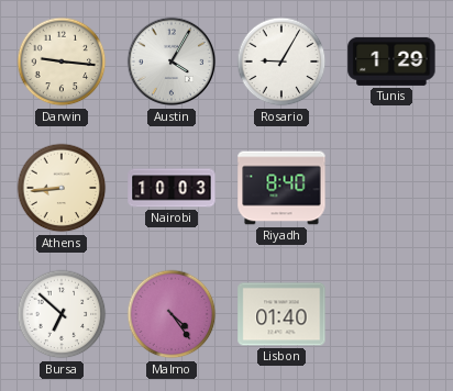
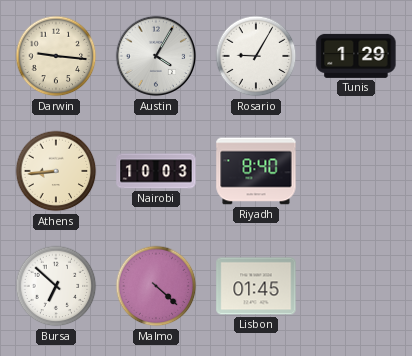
Malmo: 4:24 -> 4:22
Lisbon: 01:40 -> 01:45
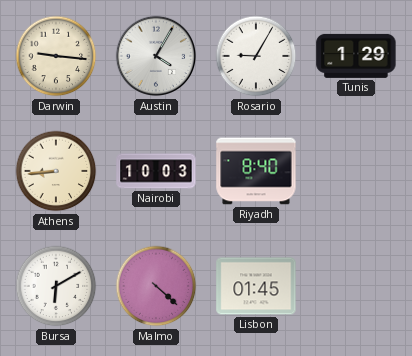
Bursa: 6:52 -> 6:10
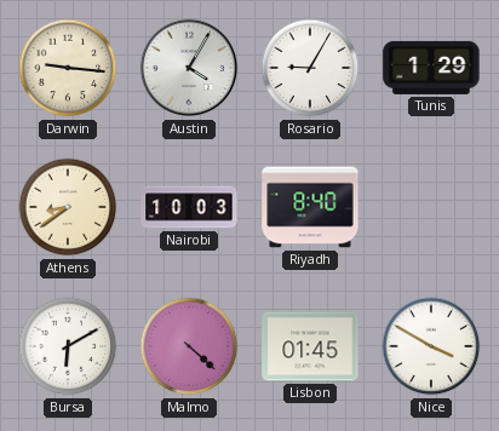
Athens: 8:44 -> 8:39
Nice: none -> 3:50
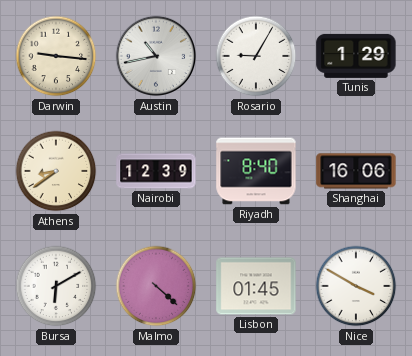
Austin: 4:05 -> 10:43
Nairobi: 10:03 -> 12:39
Shanghai: none -> 16:06
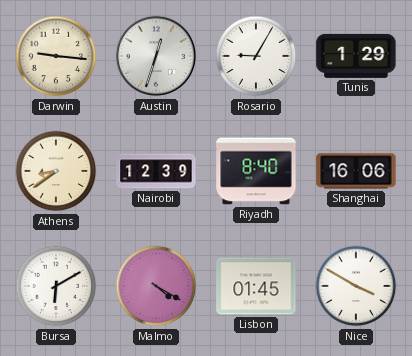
Austin: 10:43 -> 12:33
Malmo: 4:22 -> 4:20
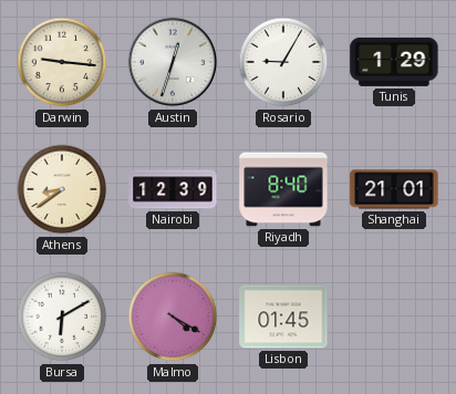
Shanghai: 16:06 -> 21:01
Nice: 3:50 -> none
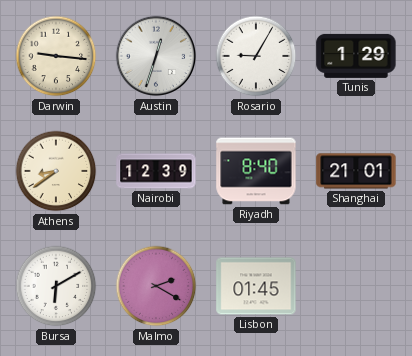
Malmo: 4:20 -> 2:20
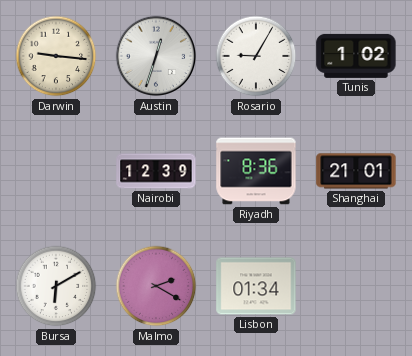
Tunis: 1:29 -> 1:02
Athens: 8:39 -> none
Riyadh: 8:40 -> 8:36
Lisbon: 01:45 -> 01:34
